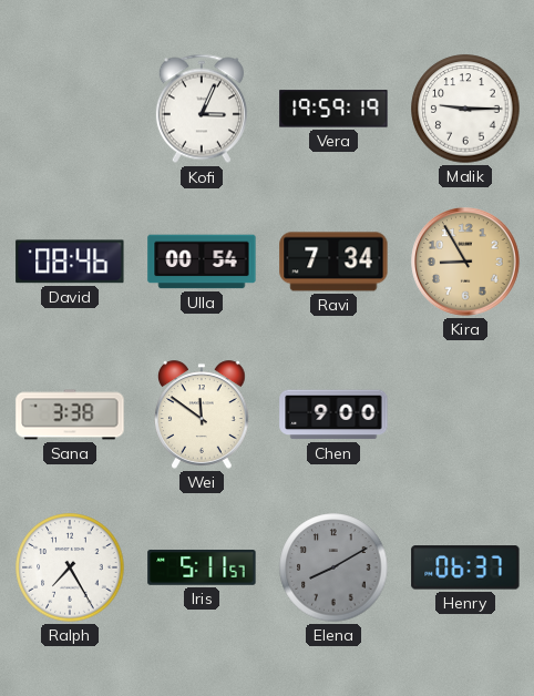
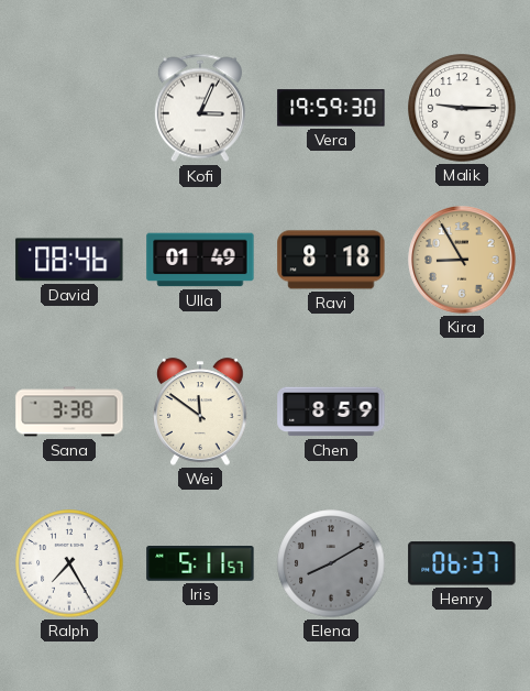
Vera: 19:59:19 -> 19:59:30
Ulla: 00:54 -> 01:49
Ravi: 7:34 -> 8:18
Chen: 9:00 -> 8:59
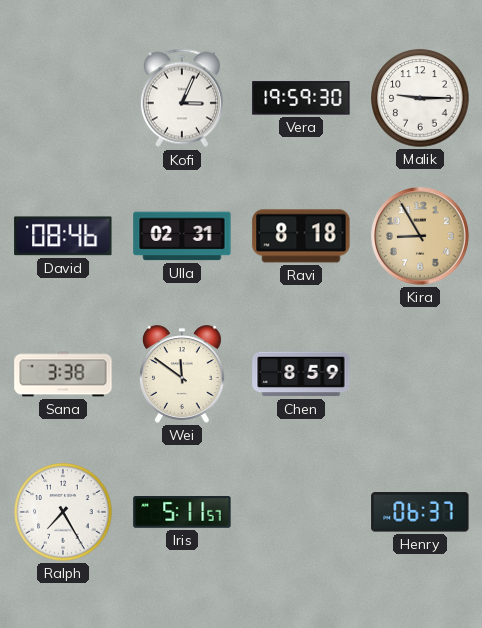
Ulla: 01:49 -> 02:31
Elena: 8:10 -> none
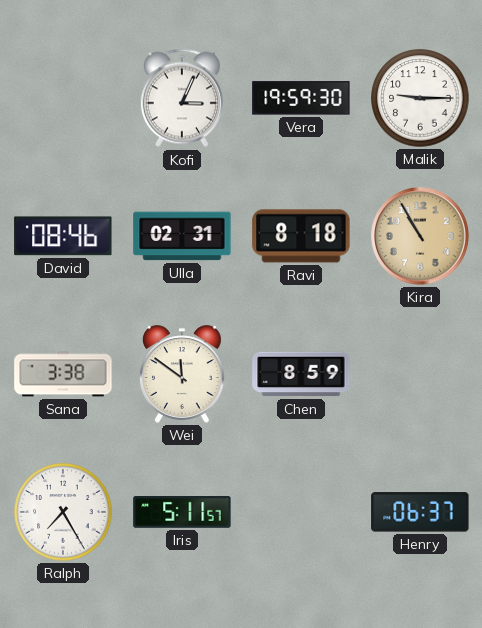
Kira: 8:55 -> 10:55
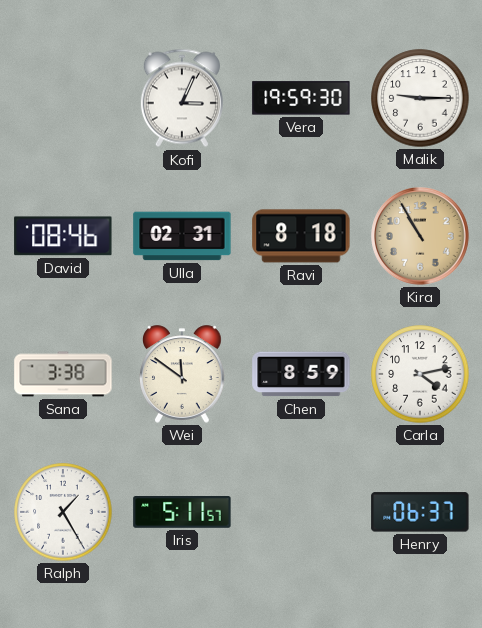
Carla: none -> 4:13
Ralph: 7:25 -> 1:25
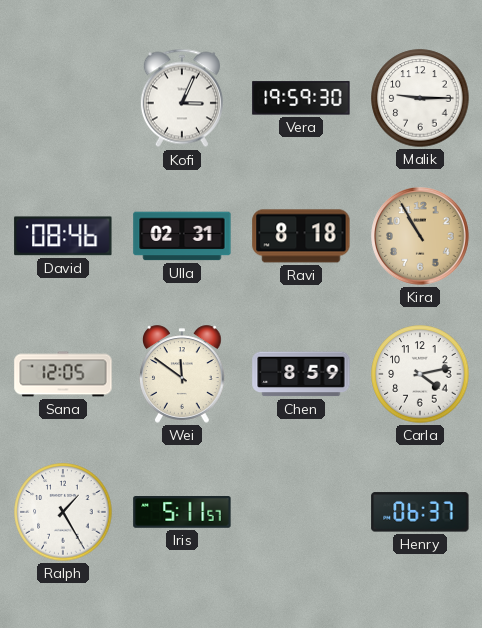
Sana: 3:38 -> 12:05
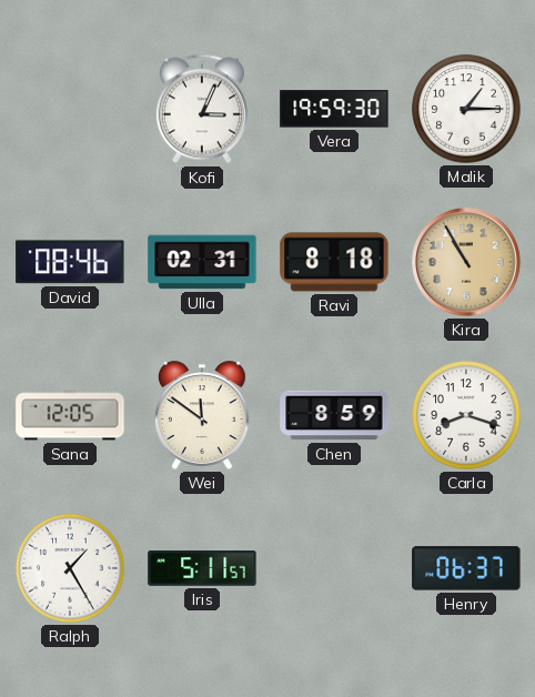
Malik: 9:15 -> 1:15
Carla: 4:13 -> 8:18
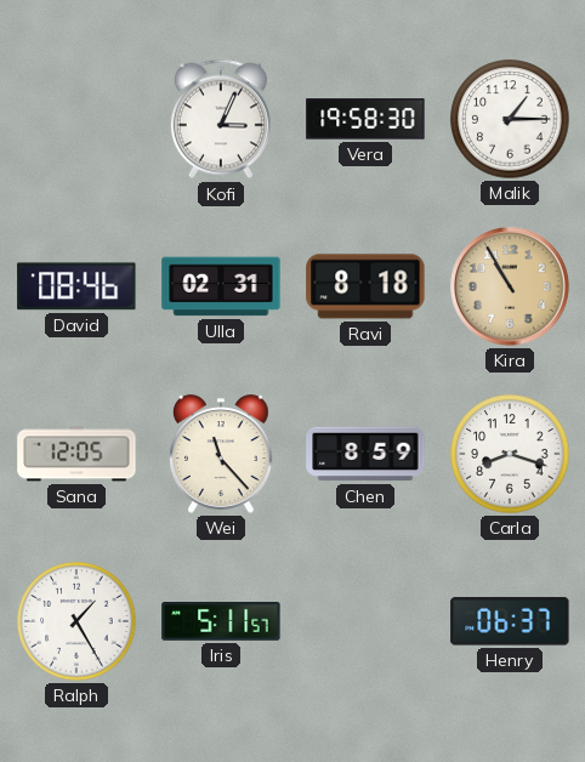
Vera: 19:59 -> 19:58
Wei: 11:51 -> 11:23
